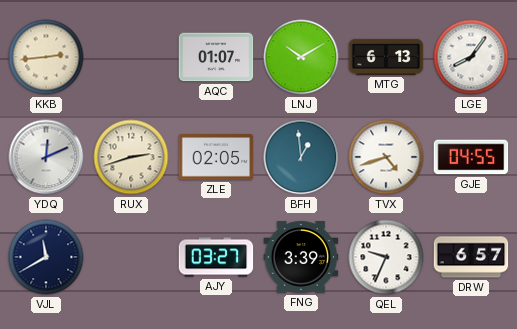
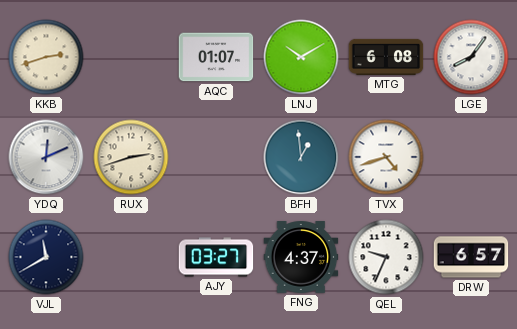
KKB: 2:44 -> 2:42
MTG: 6:13 -> 6:08
ZLE: 02:05 -> none
GJE: 04:55 -> none
FNG: 3:39 -> 4:37
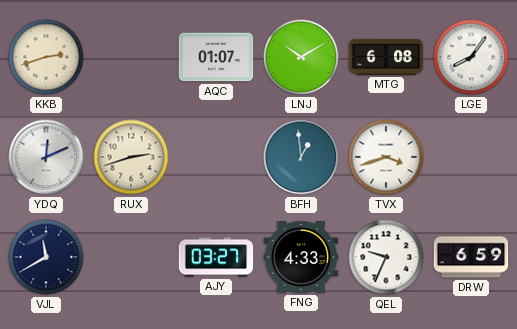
TVX: 4:42 -> 3:42
FNG: 4:37 -> 4:33
DRW: 6:57 -> 6:59
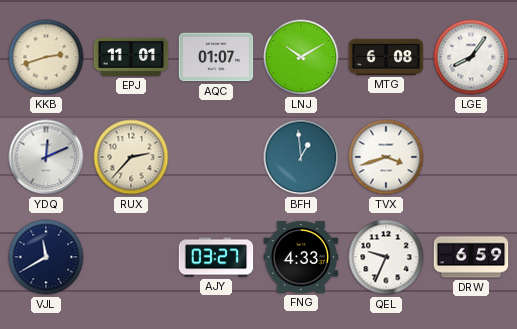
EPJ: none -> 11:01
RUX: 2:42 -> 2:37
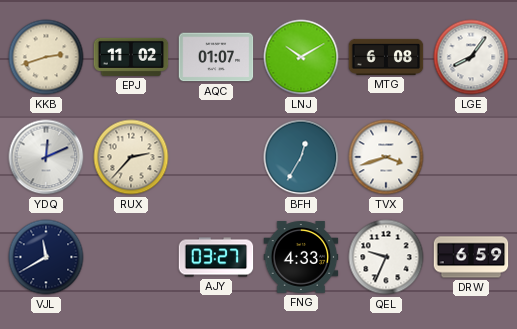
EPJ: 11:01 -> 11:02
BFH: 12:59 -> 12:35
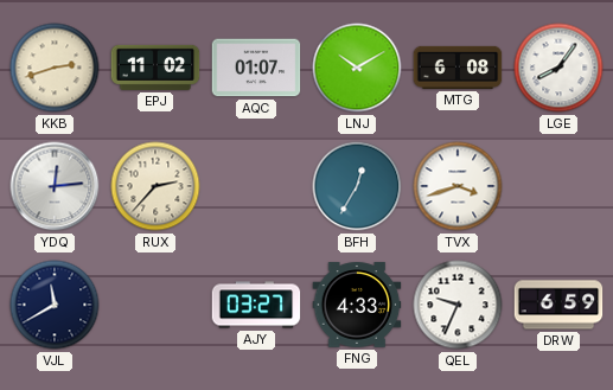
YDQ: 12:11 -> 12:14
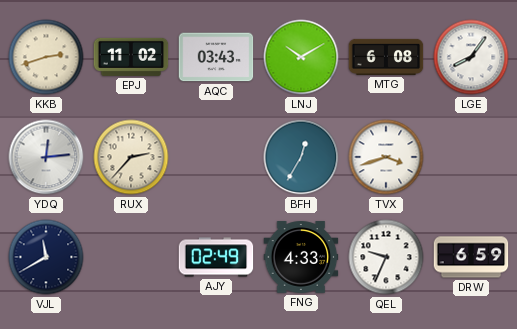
AQC: 01:07 -> 03:43
AJY: 03:27 -> 02:49
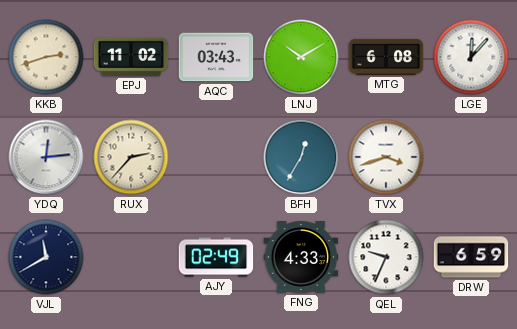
LGE: 8:06 -> 12:07
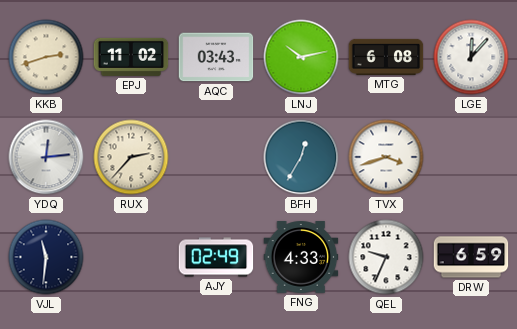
LNJ: 10:10 -> 10:13
VJL: 11:40 -> 11:31
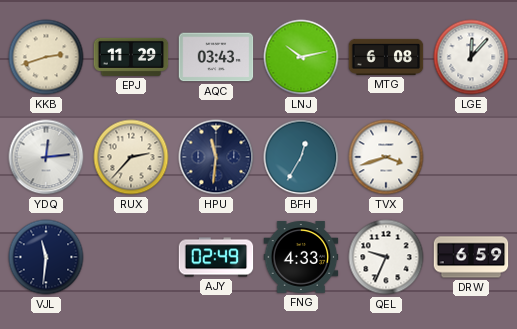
EPJ: 11:02 -> 11:29
HPU: none -> 11:31
